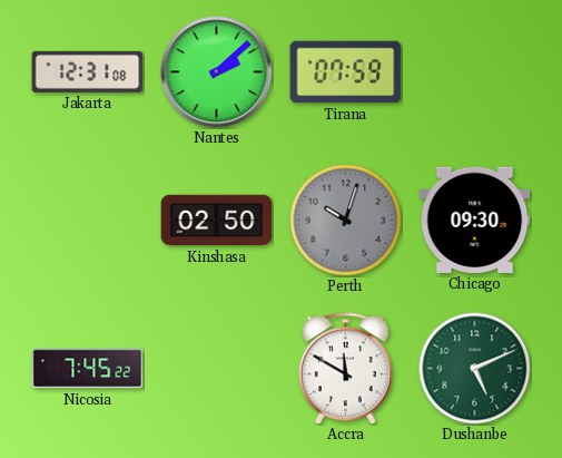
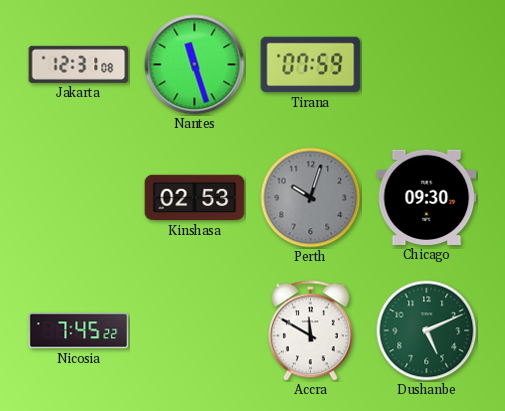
Nantes: 2:08 -> 11:27
Kinshasa: 02:50 -> 02:53
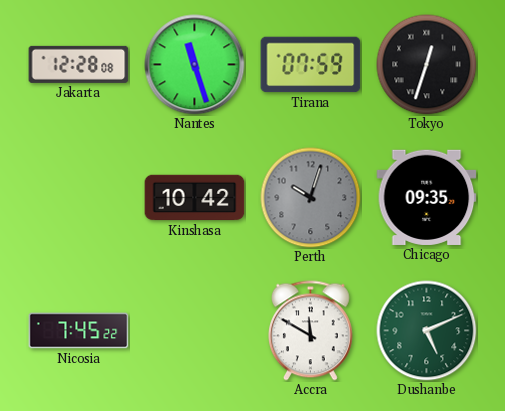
Jakarta: 12:31 -> 12:28
Tokyo: none -> 12:33
Kinshasa: 02:53 -> 10:42
Chicago: 09:30 -> 09:35
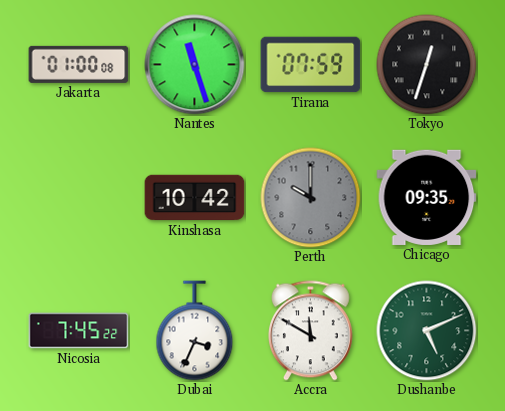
Jakarta: 12:28 -> 01:00
Perth: 10:03 -> 10:00
Dubai: none -> 3:34
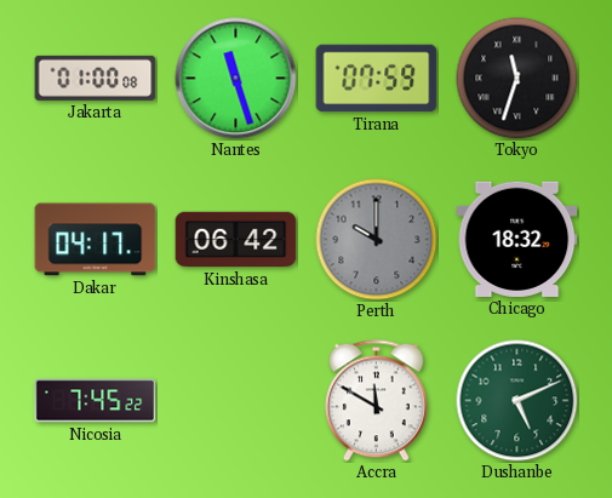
Tokyo: 12:33 -> 11:33
Dakar: none -> 04:17
Kinshasa: 10:42 -> 06:42
Chicago: 09:35 -> 18:32
Dubai: 3:34 -> none
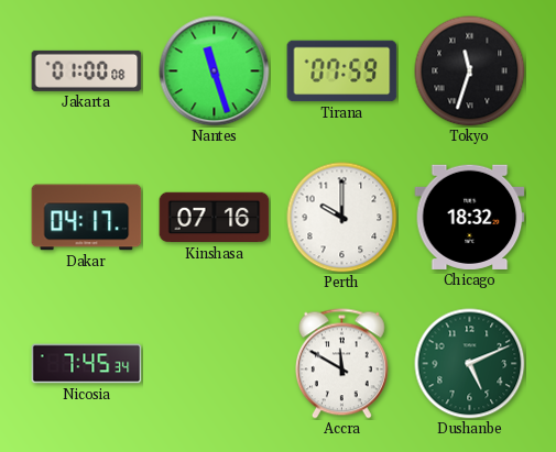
Kinshasa: 06:42 -> 07:16
Perth dial: grey -> white
Nicosia: 7:45:22 -> 7:45:34
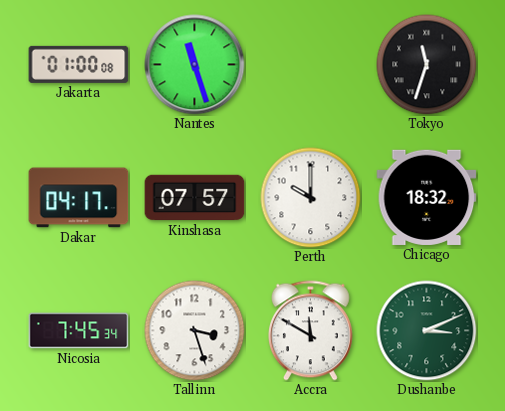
Tirana: 07:59 -> none
Kinshasa: 07:16 -> 07:57
Tallinn: none -> 3:27
Dushanbe: 5:11 -> 3:11
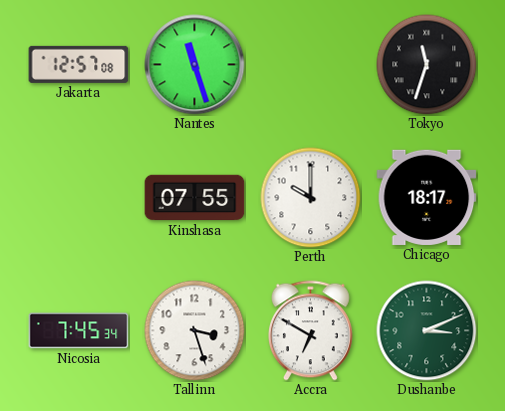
Jakarta: 01:00 -> 12:57
Dakar: 04:17 -> none
Kinshasa: 07:57 -> 07:55
Chicago: 18:32 -> 18:17
Accra: 11:50 -> 6:50
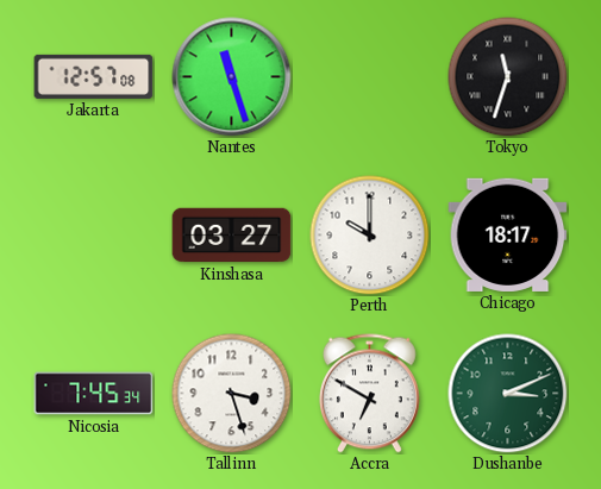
Kinshasa: 07:55 -> 03:27
